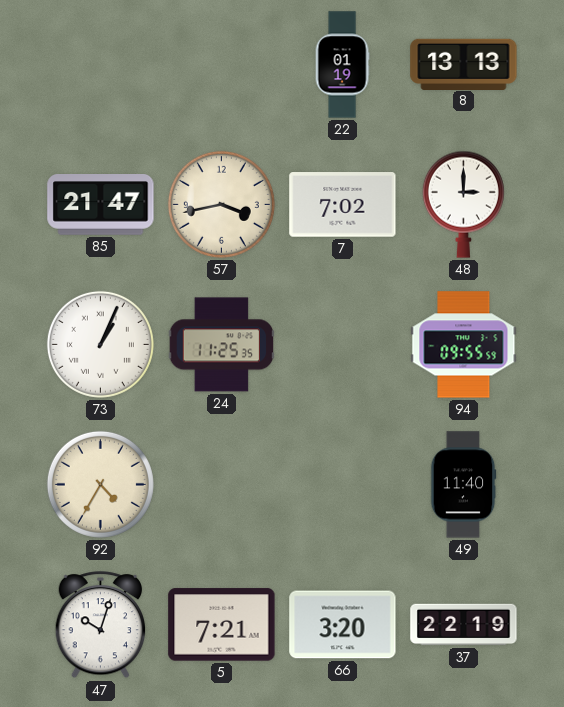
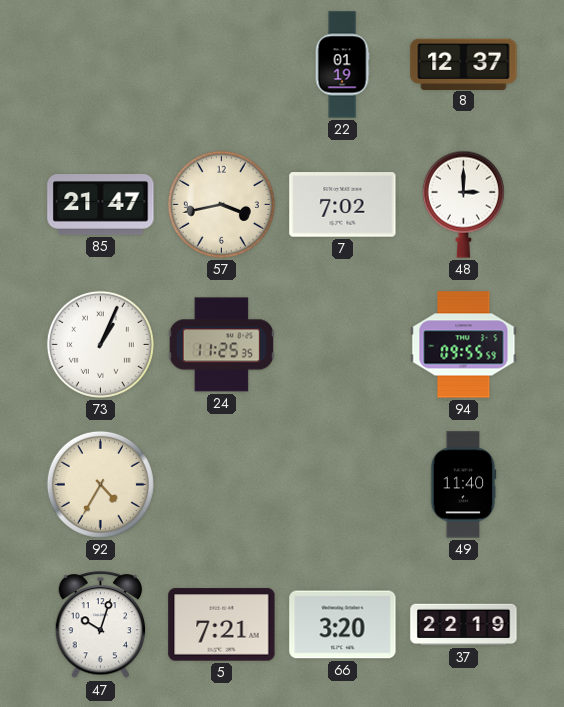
8: 13:13 -> 12:37
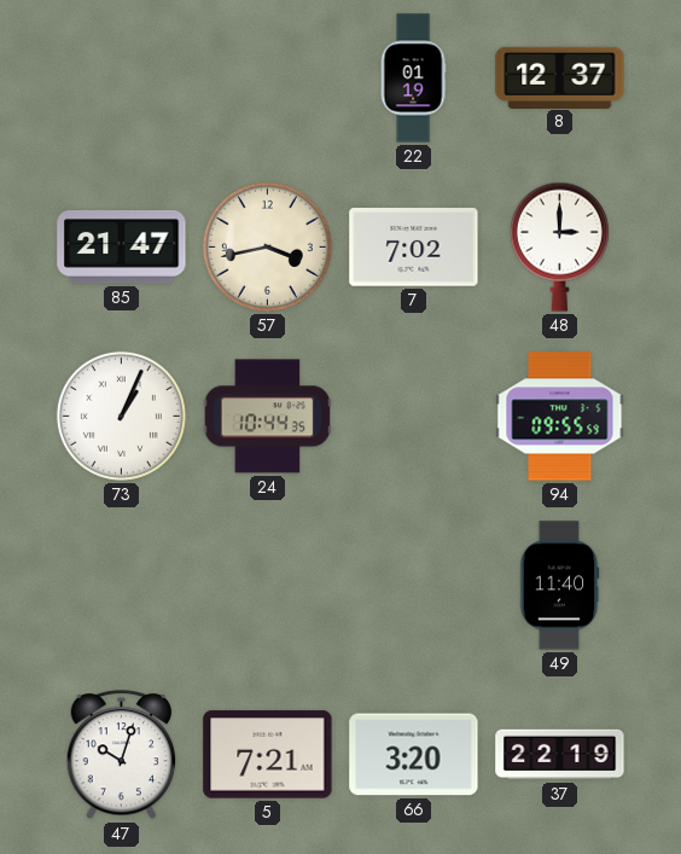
24: 11:25 -> 10:44
92: 4:35 -> none
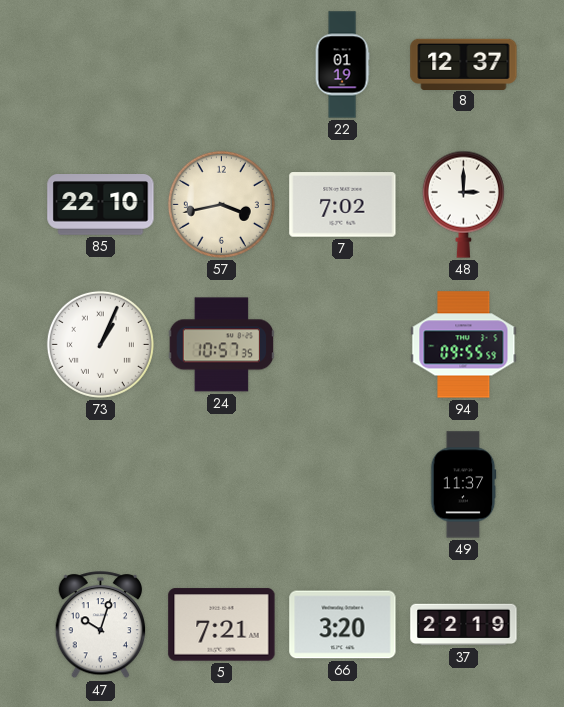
85: 21:47 -> 22:10
24: 10:44 -> 10:57
49: 11:40 -> 11:37
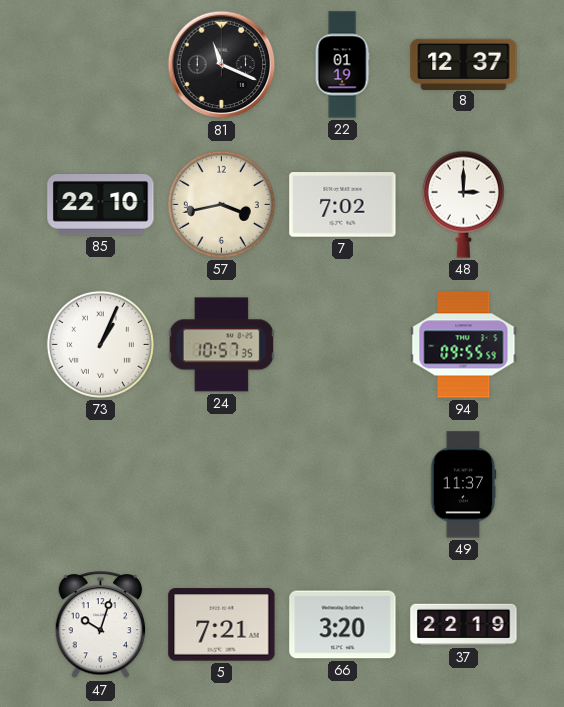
81: none -> 11:19
